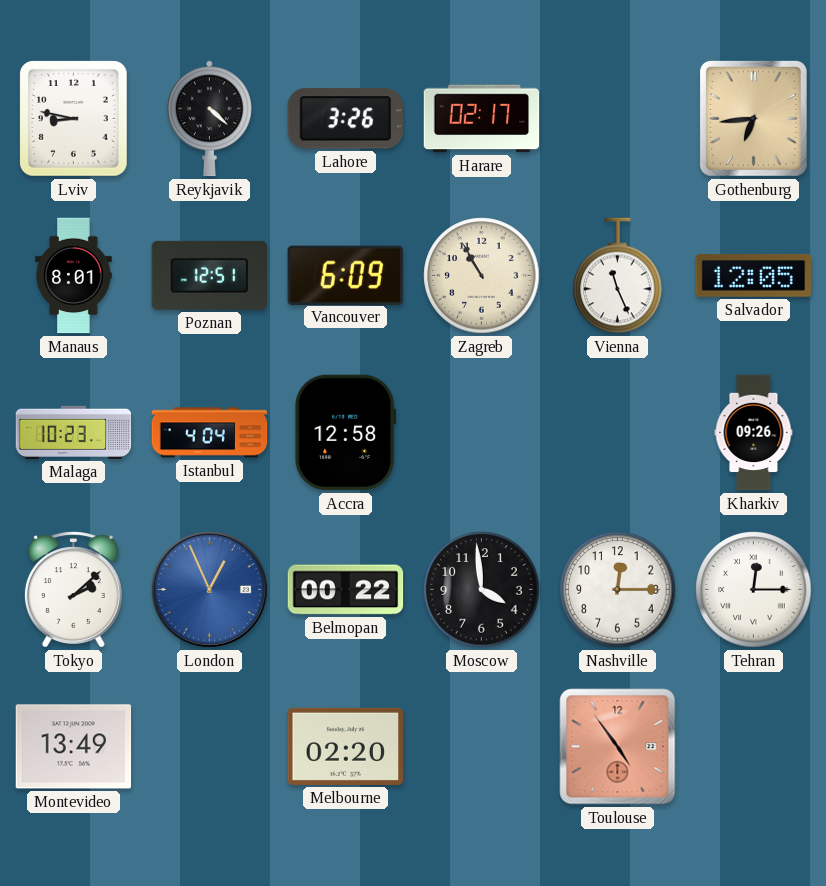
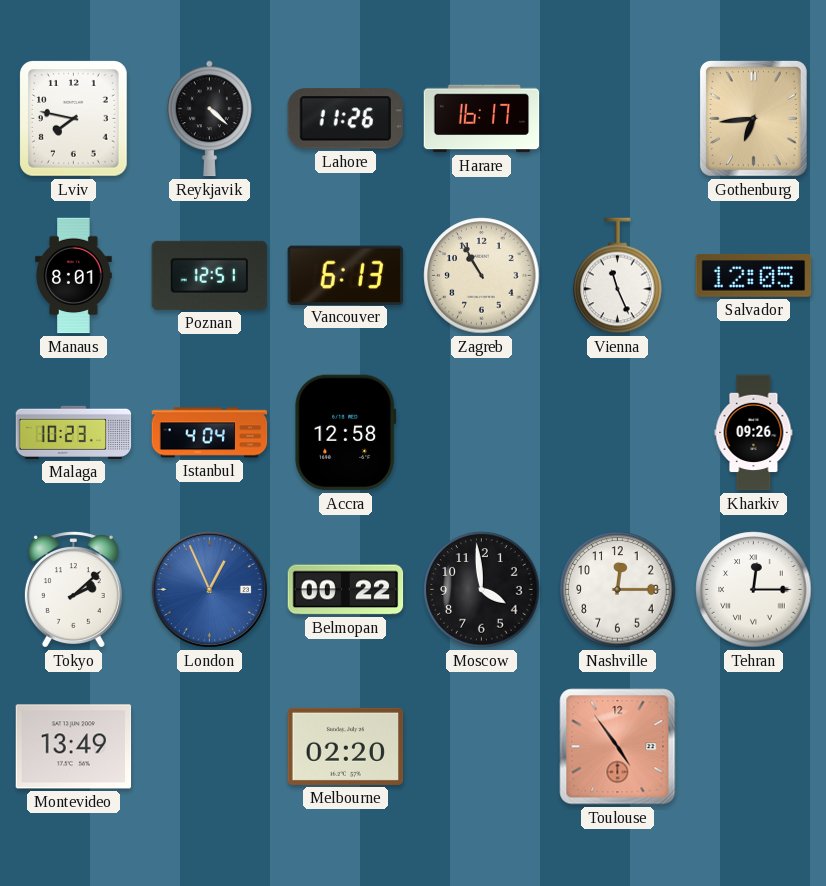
Lviv: 8:47 -> 7:47
Lahore: 3:26 -> 11:26
Harare: 02:17 -> 16:17
Vancouver: 6:09 -> 6:13
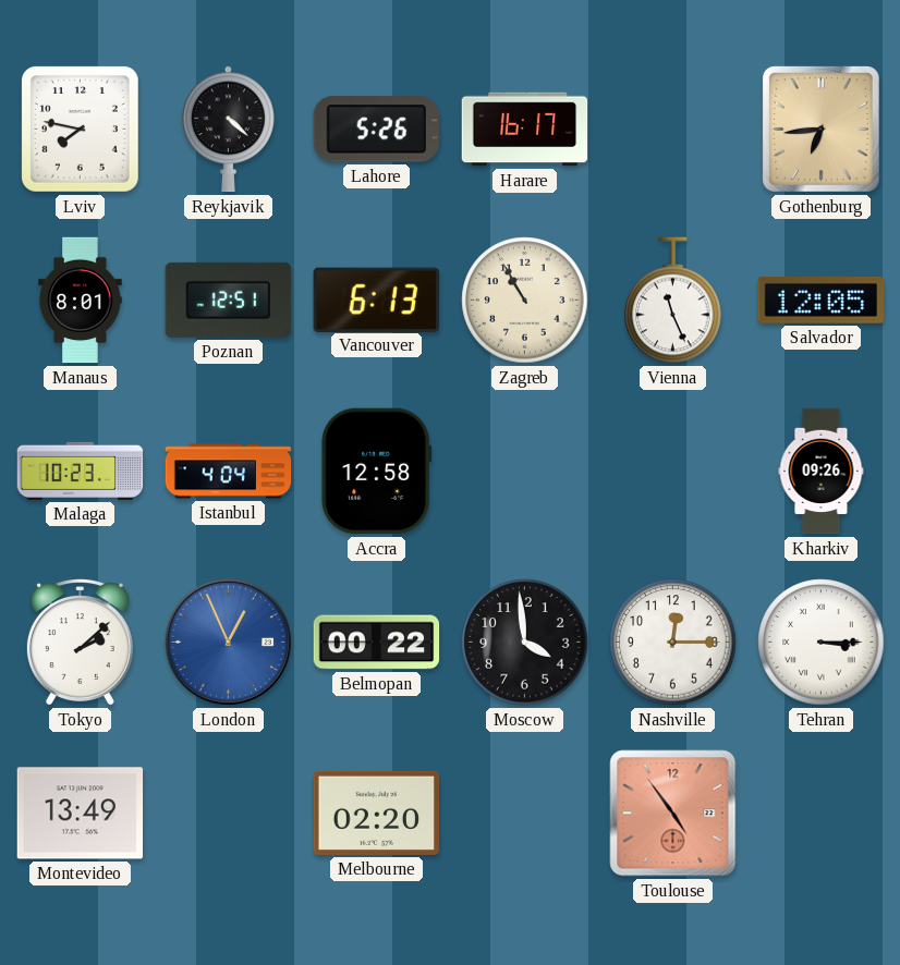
Lahore: 11:26 -> 5:26
Tehran: 12:15 -> 3:15
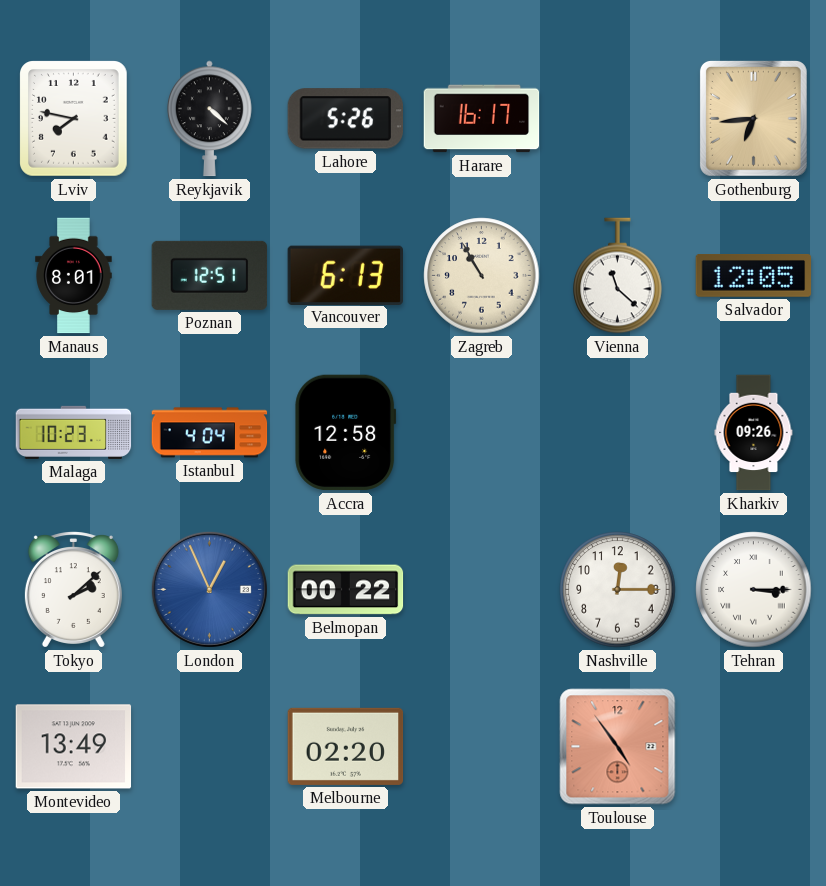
Vienna: 11:26 -> 11:22
Moscow: 3:59 -> none
